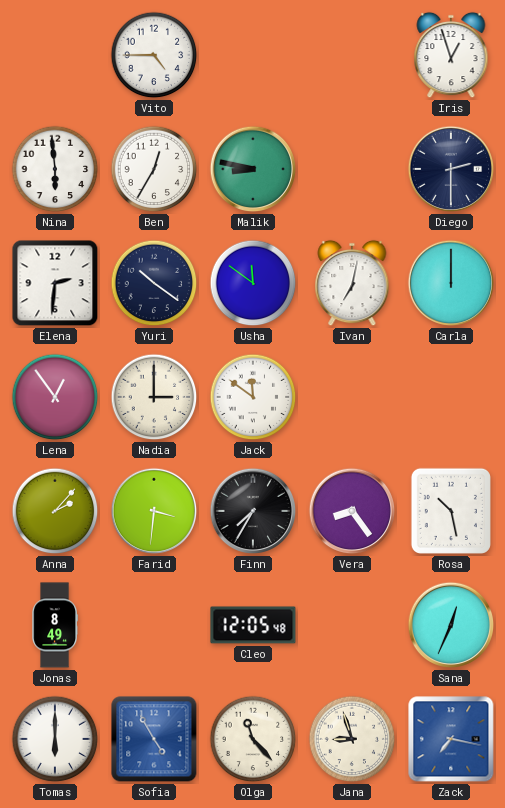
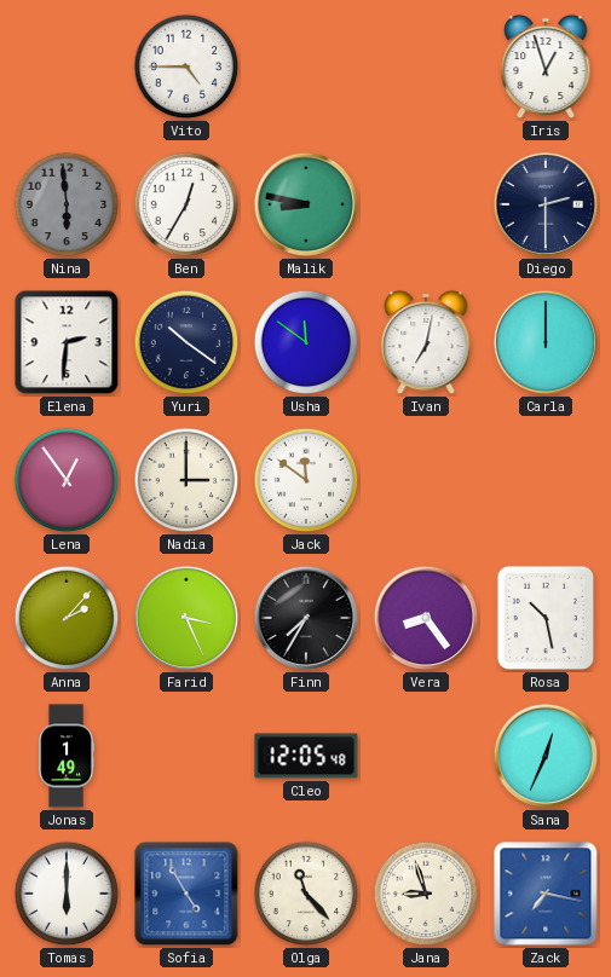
Nina dial: white -> grey
Farid: 3:31 -> 3:26
Jonas: 8:49 -> 1:49
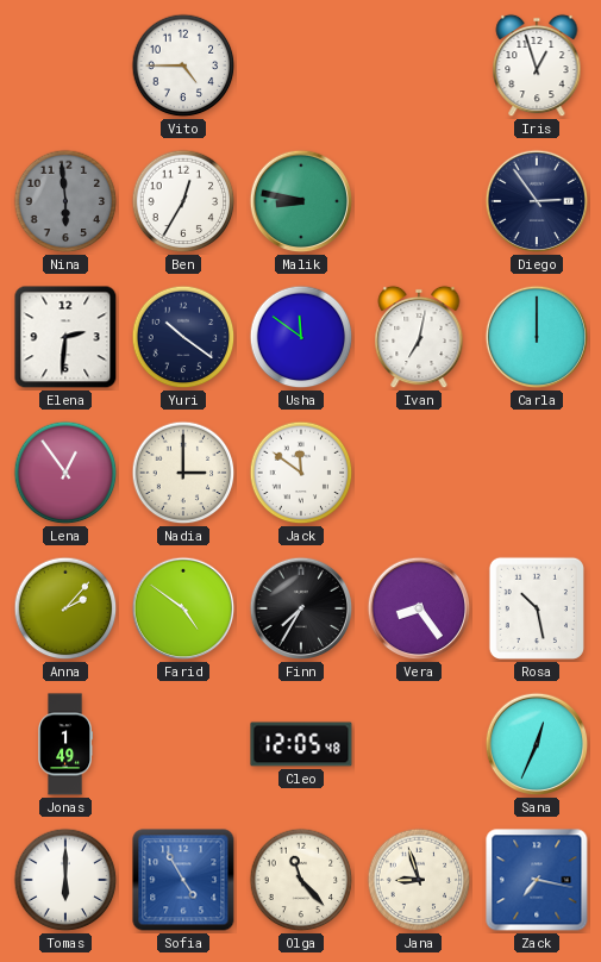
Diego: 2:30 -> 2:54
Farid: 3:26 -> 4:51
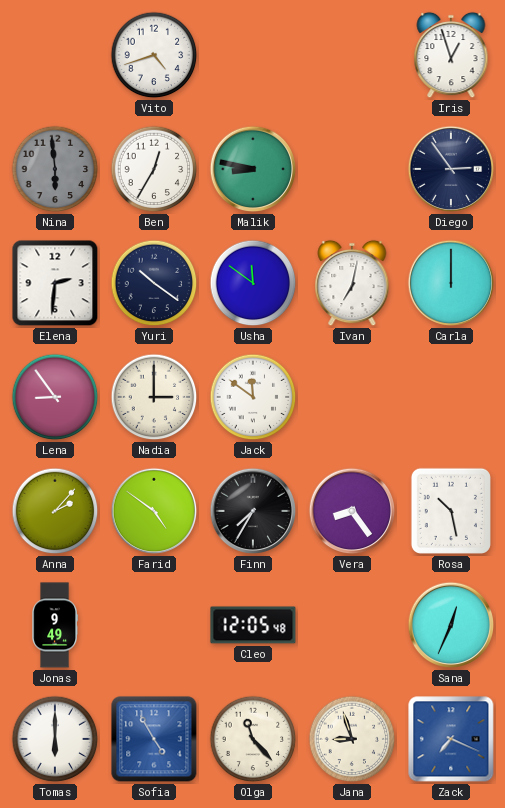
Vito: 4:45 -> 4:42
Lena: 12:54 -> 8:54
Jonas: 1:49 -> 9:49
Zack: 7:17 -> 7:19
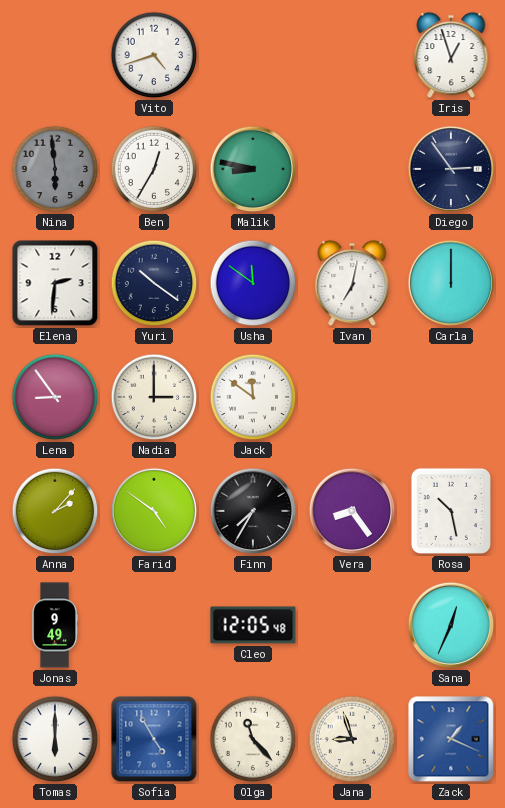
Zack: 7:19 -> 1:19
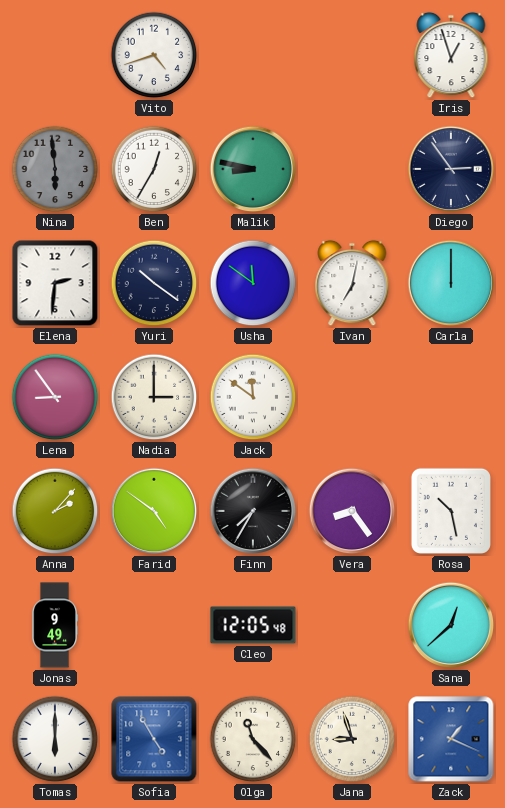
Sana: 12:34 -> 12:38
